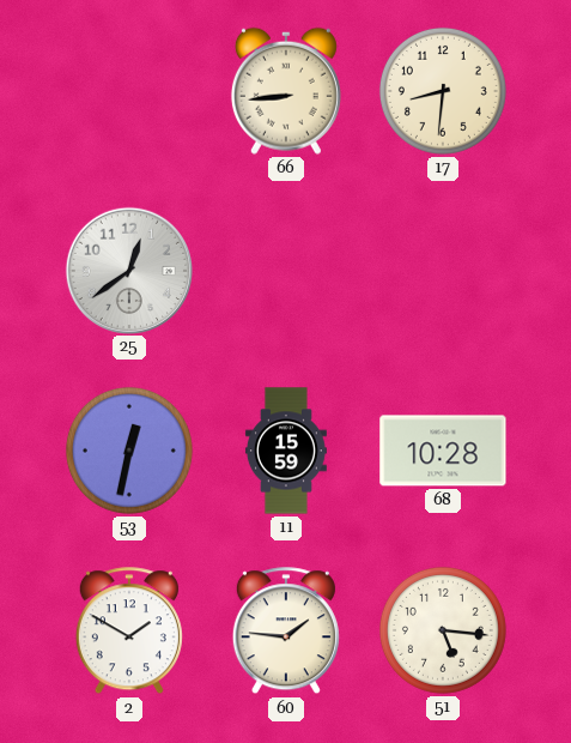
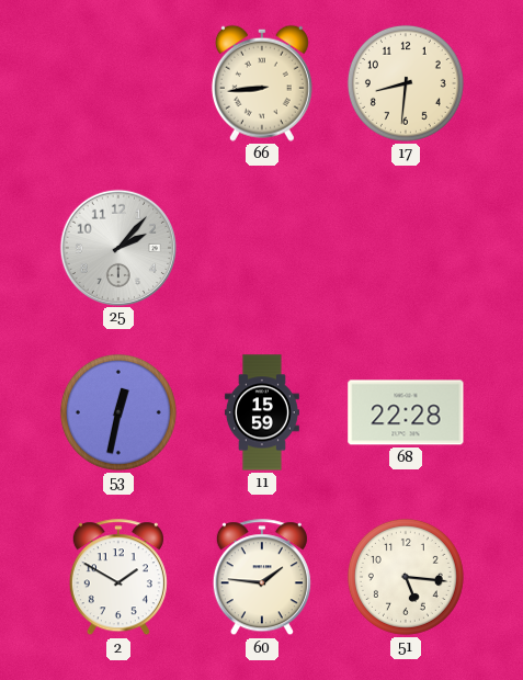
25: 12:39 -> 2:07
68: 10:28 -> 22:28
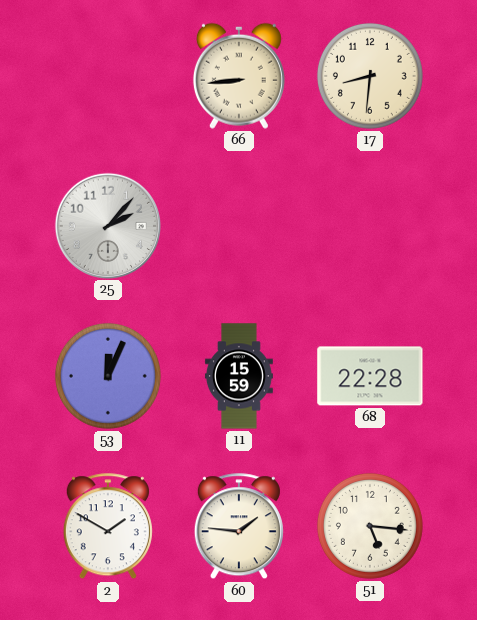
53: 12:32 -> 12:04
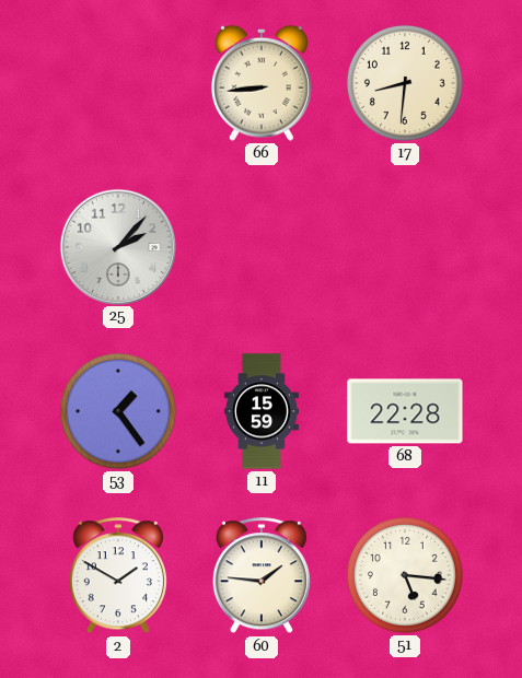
53: 12:04 -> 1:24
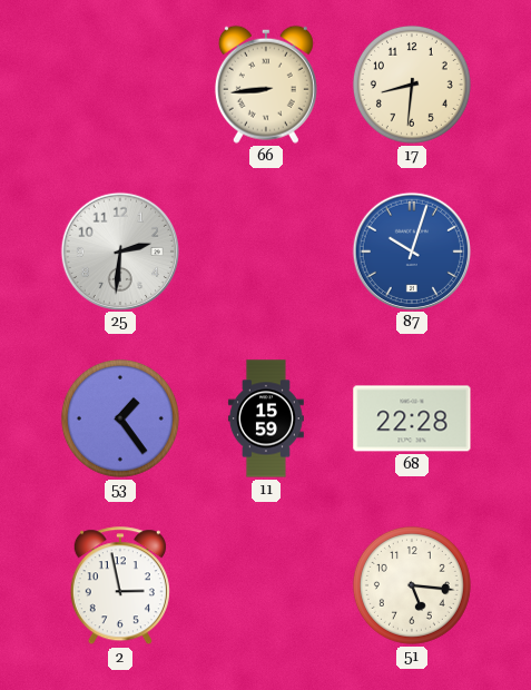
25: 2:07 -> 2:31
87: none -> 10:03
2: 1:50 -> 2:58
60: 1:46 -> none
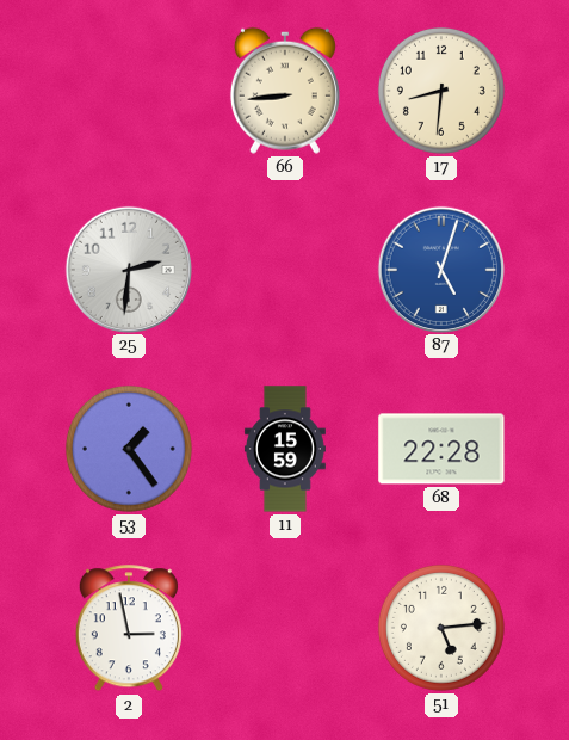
87: 10:03 -> 5:03
51: 5:16 -> 5:14
